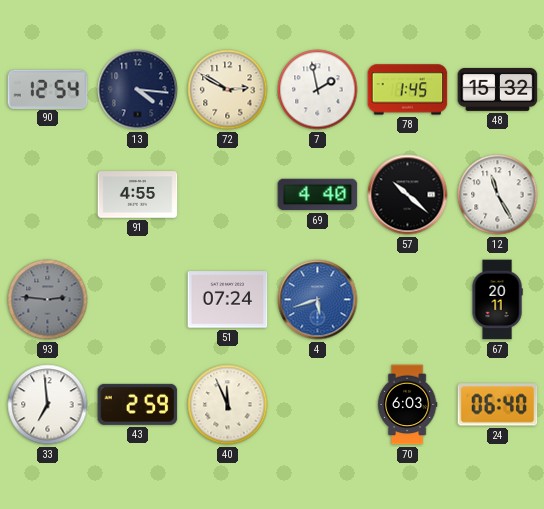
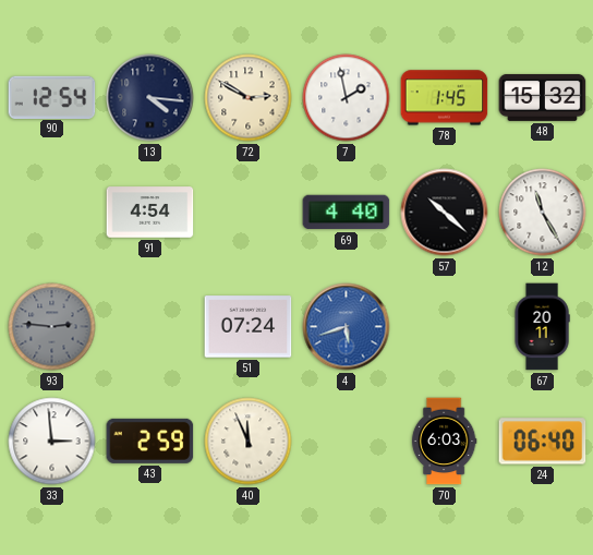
91: 4:55 -> 4:54
33: 6:59 -> 2:59
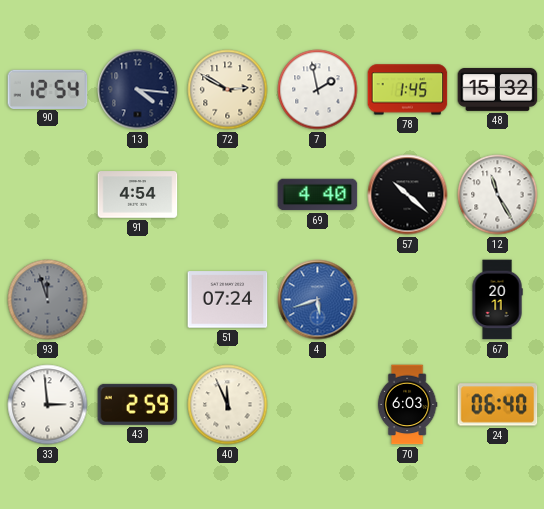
93: 2:46 -> 11:57
